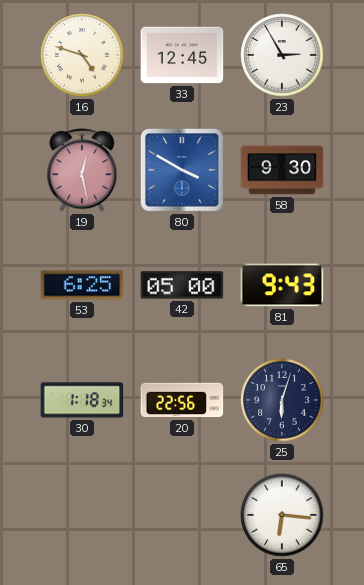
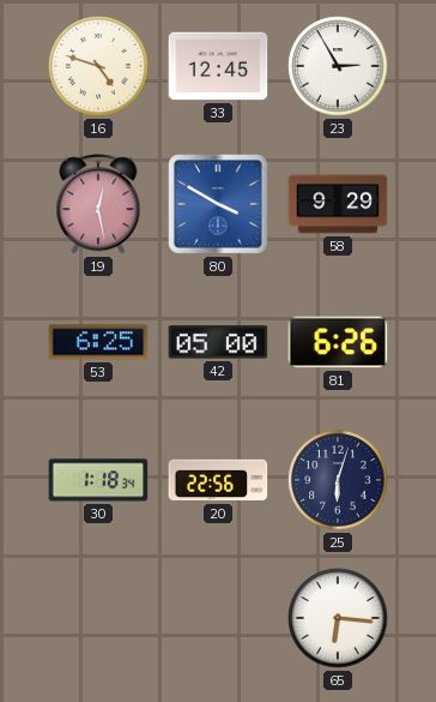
58: 9:30 -> 9:29
81: 9:43 -> 6:26
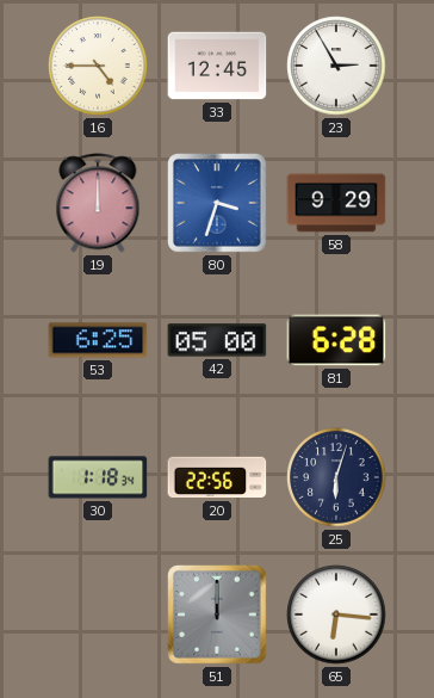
16: 4:48 -> 4:45
19: 12:28 -> 12:00
80: 3:50 -> 3:33
81: 6:26 -> 6:28
51: none -> 12:00
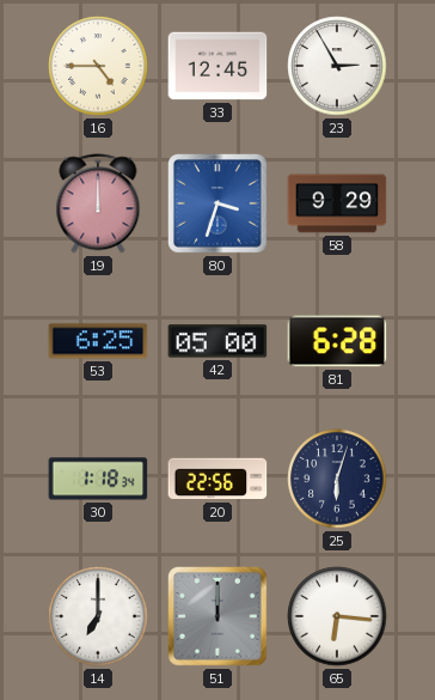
14: none -> 7:00
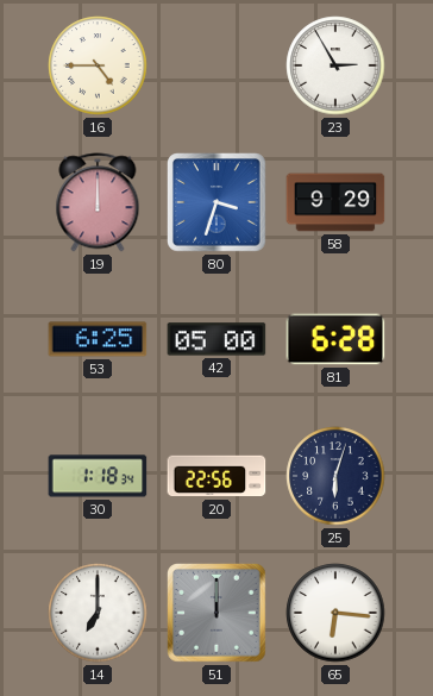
33: 12:45 -> none
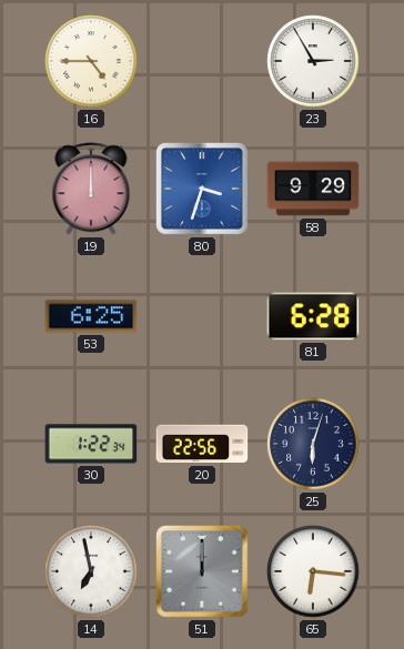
42: 05:00 -> none
30: 1:18 -> 1:22
14: 7:00 -> 6:58
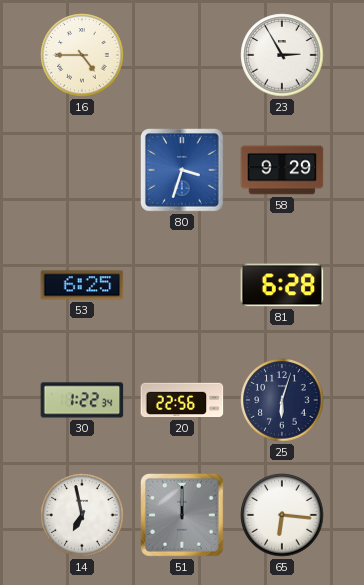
19: 12:00 -> none
